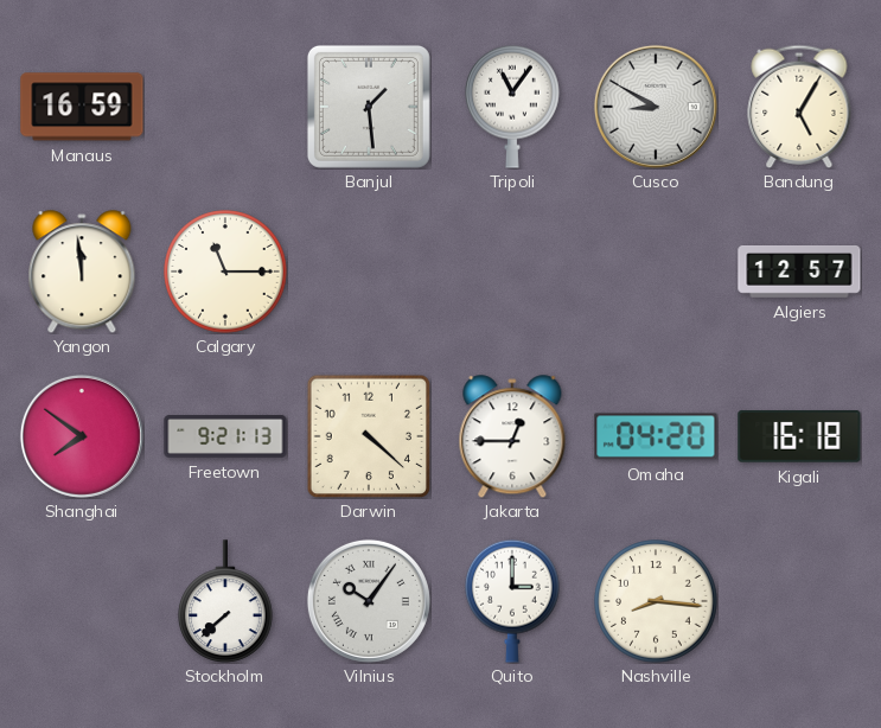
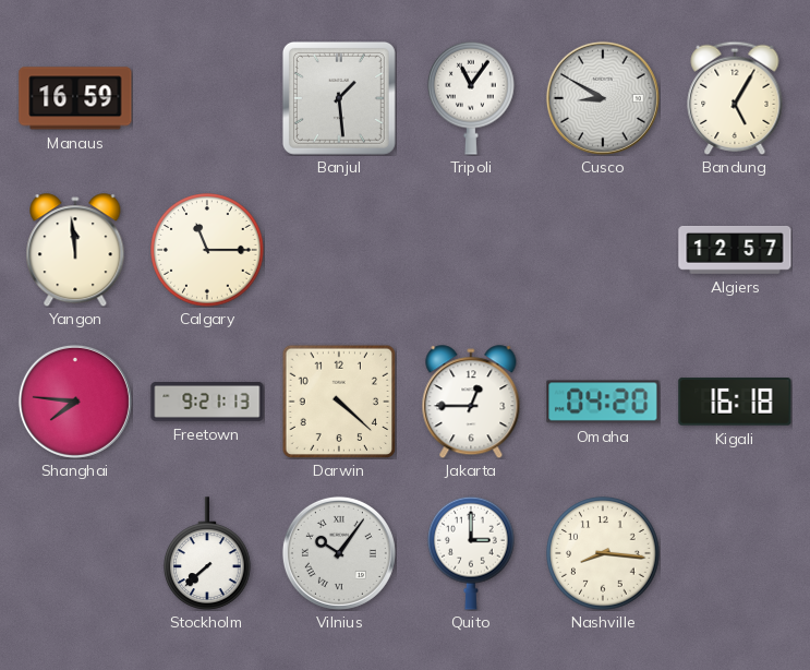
Shanghai: 7:51 -> 7:46
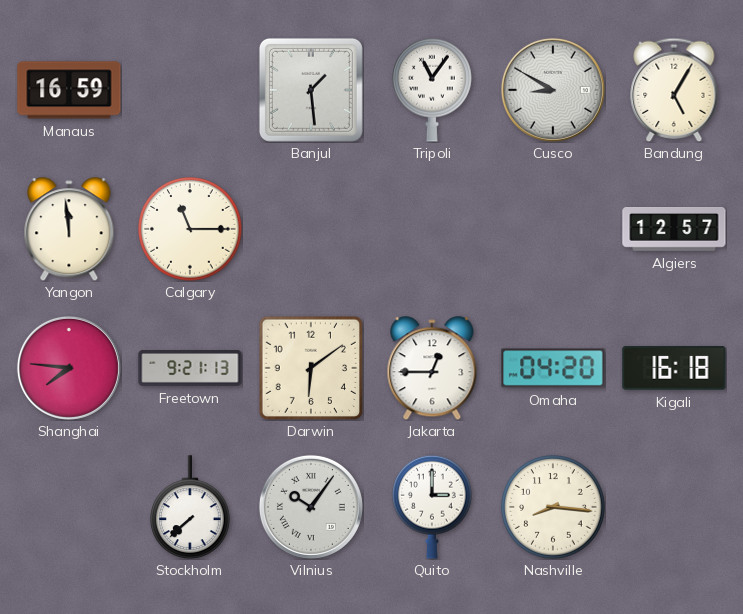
Darwin: 4:22 -> 6:09
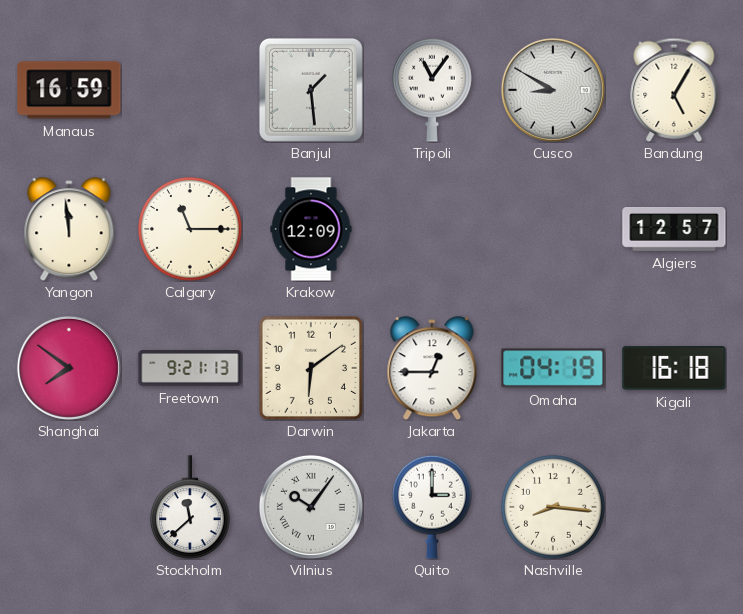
Krakow: none -> 12:09
Shanghai: 7:46 -> 7:51
Omaha: 04:20 -> 04:19
Stockholm: 7:38 -> 11:38
